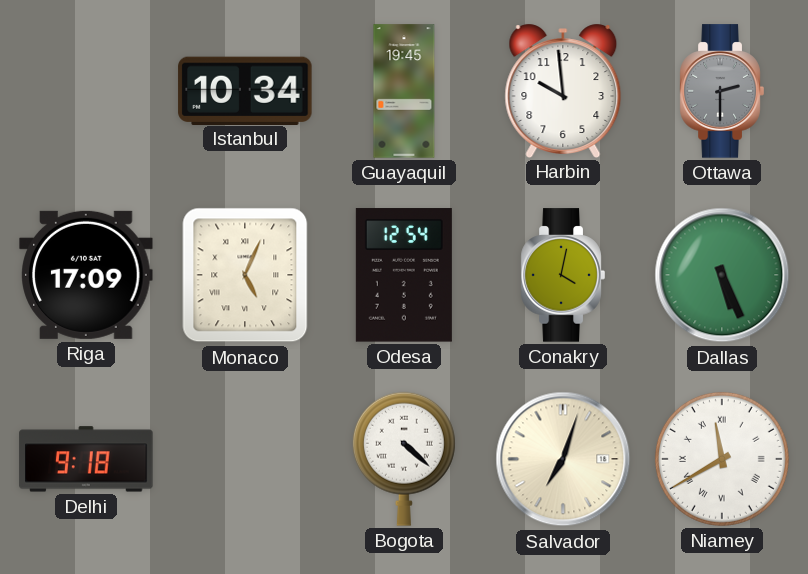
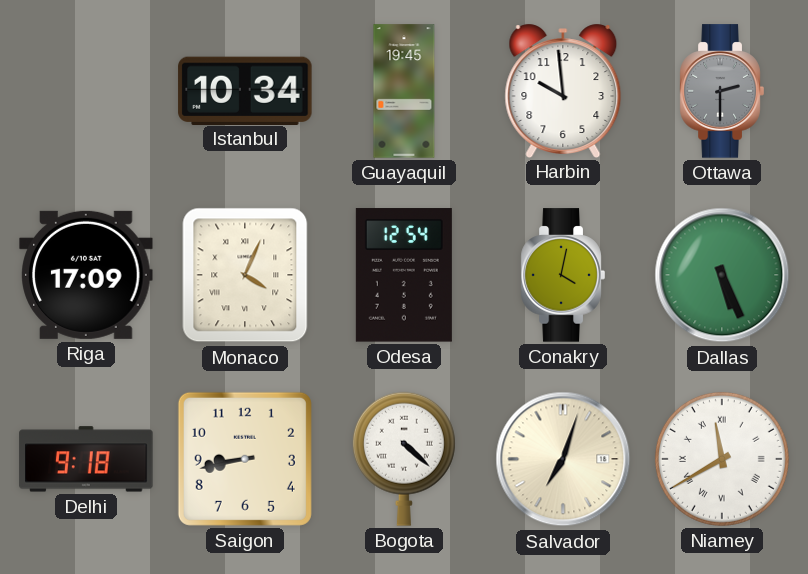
Monaco: 5:04 -> 4:04
Saigon: none -> 8:43
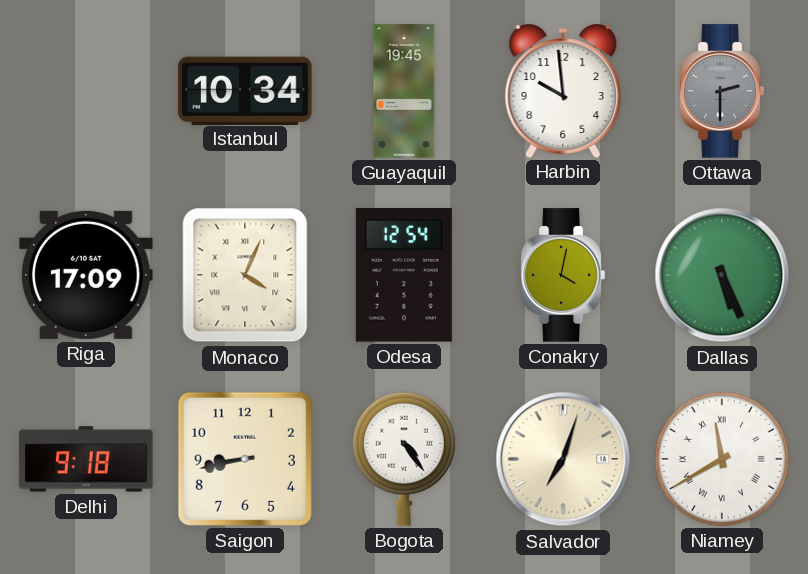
Bogota: 4:22 -> 4:24
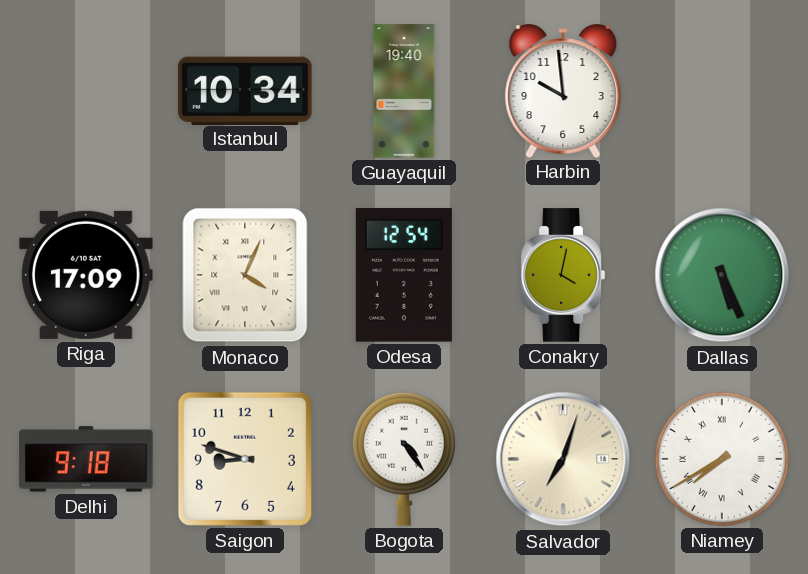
Guayaquil: 19:45 -> 19:40
Ottawa: 2:30 -> none
Saigon: 8:43 -> 8:48
Niamey: 11:40 -> 7:40
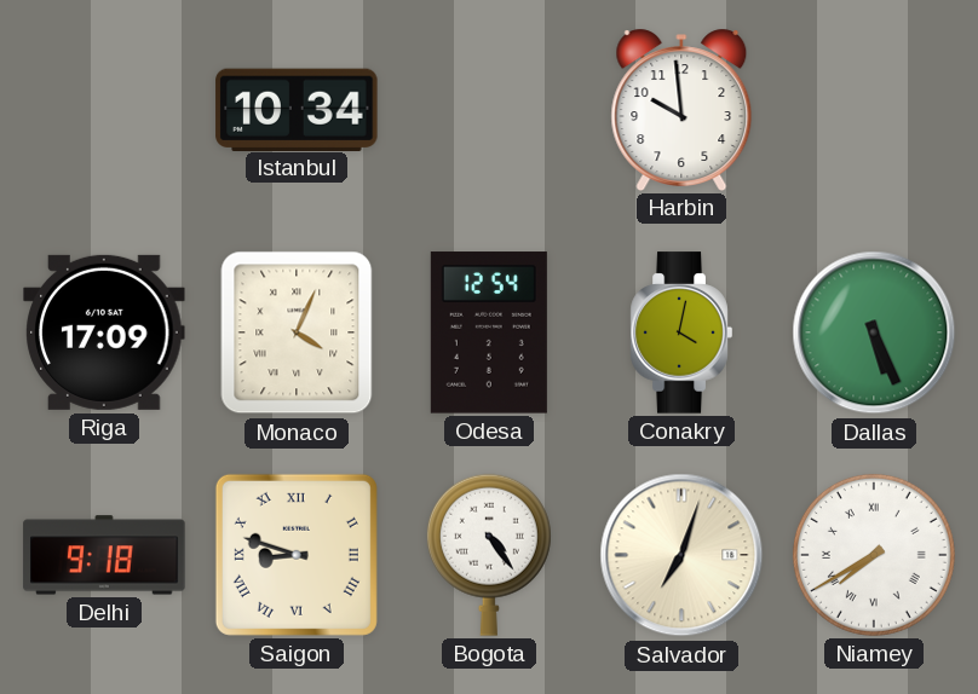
Guayaquil: 19:40 -> none
Saigon numerals: Arabic -> Roman
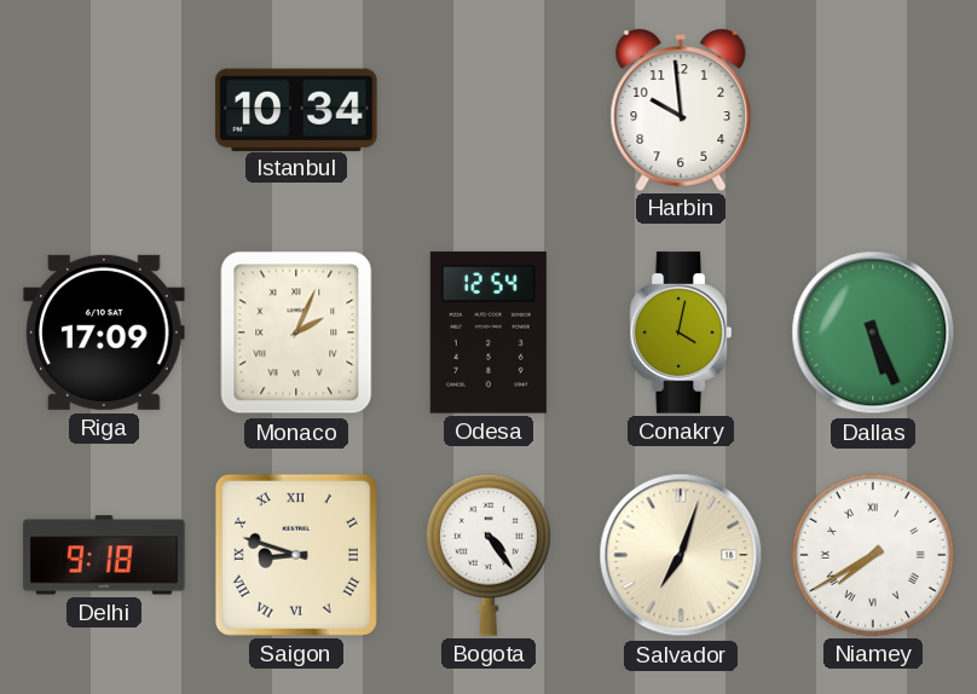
Monaco: 4:04 -> 2:04
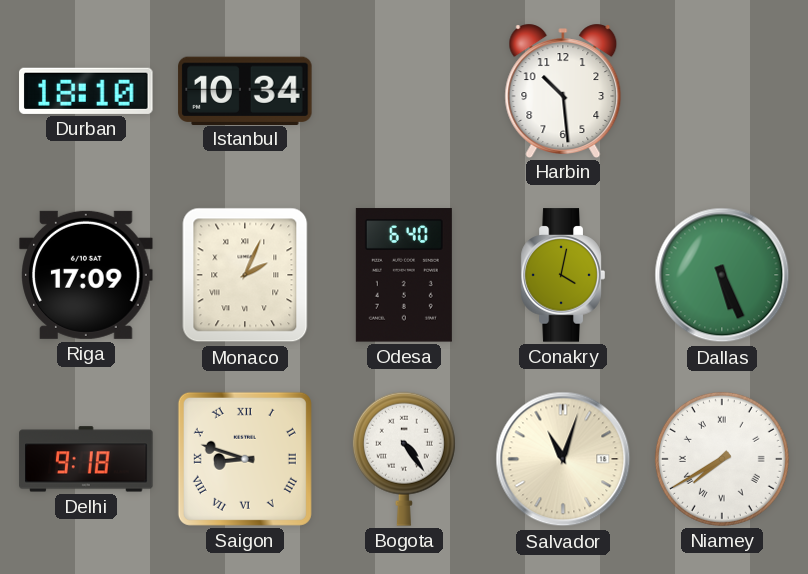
Durban: none -> 18:10
Harbin: 9:59 -> 10:29
Odesa: 12:54 -> 6:40
Salvador: 7:03 -> 11:03
